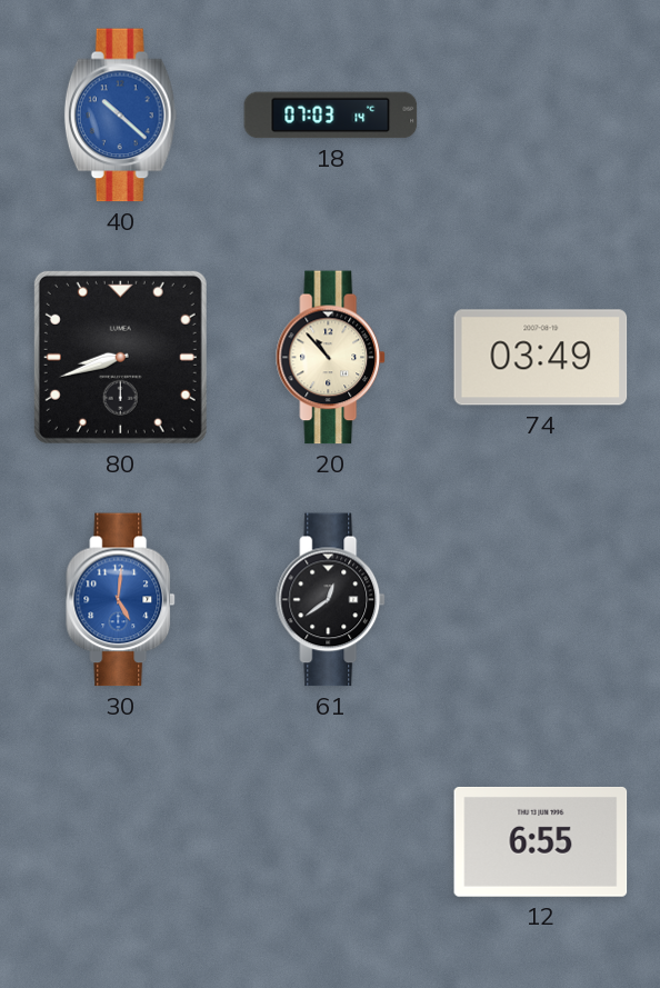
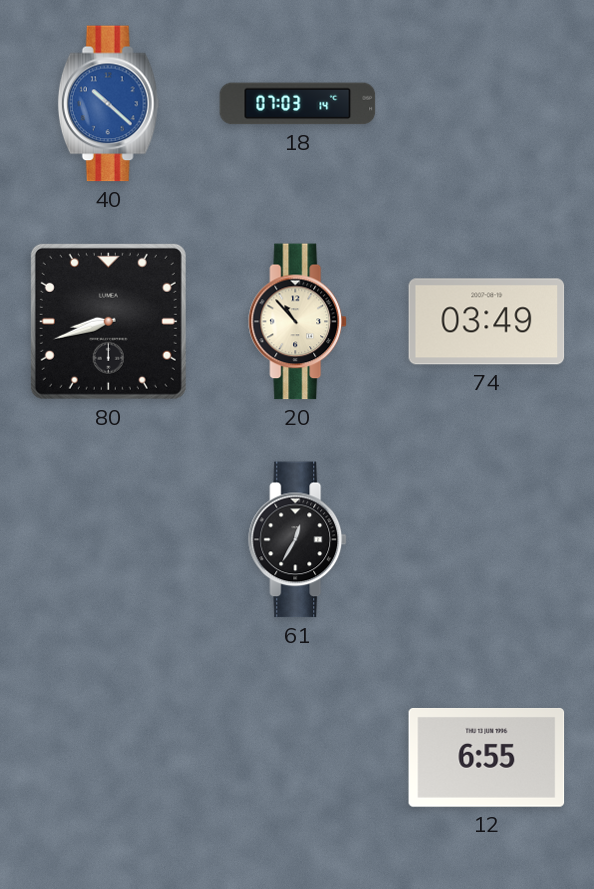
30: 5:01 -> none
61: 12:39 -> 12:35
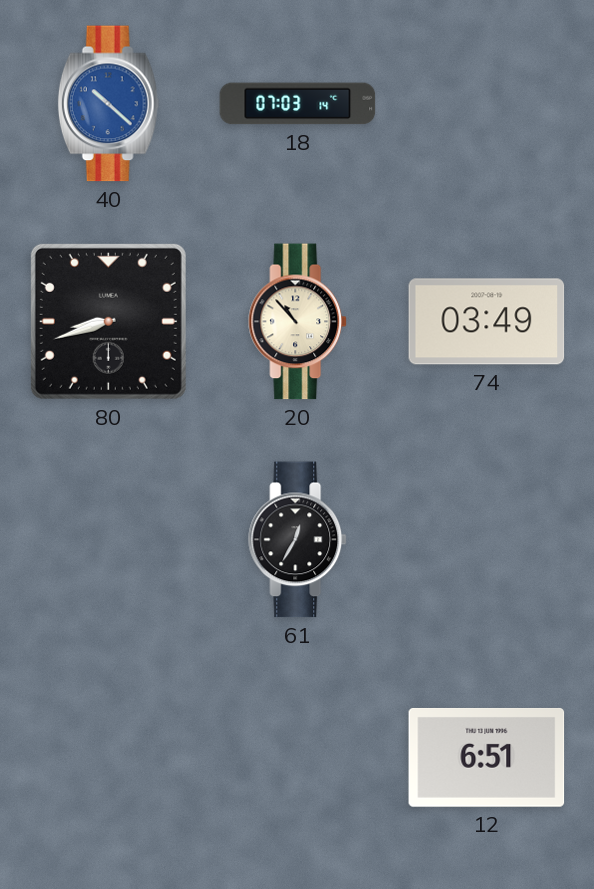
12: 6:55 -> 6:51
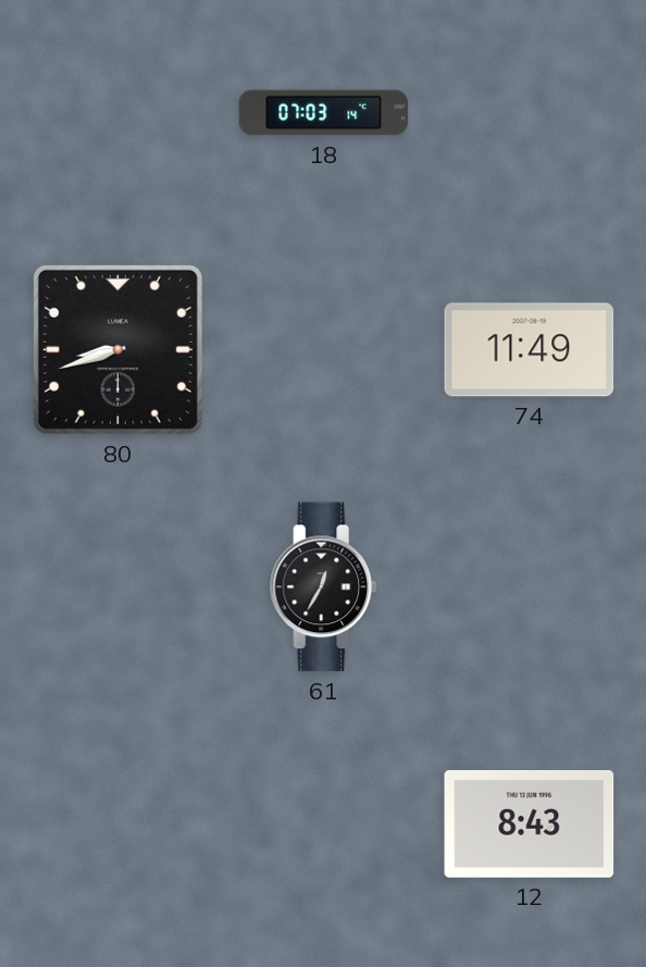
40: 10:22 -> none
20: 10:53 -> none
74: 03:49 -> 11:49
12: 6:51 -> 8:43
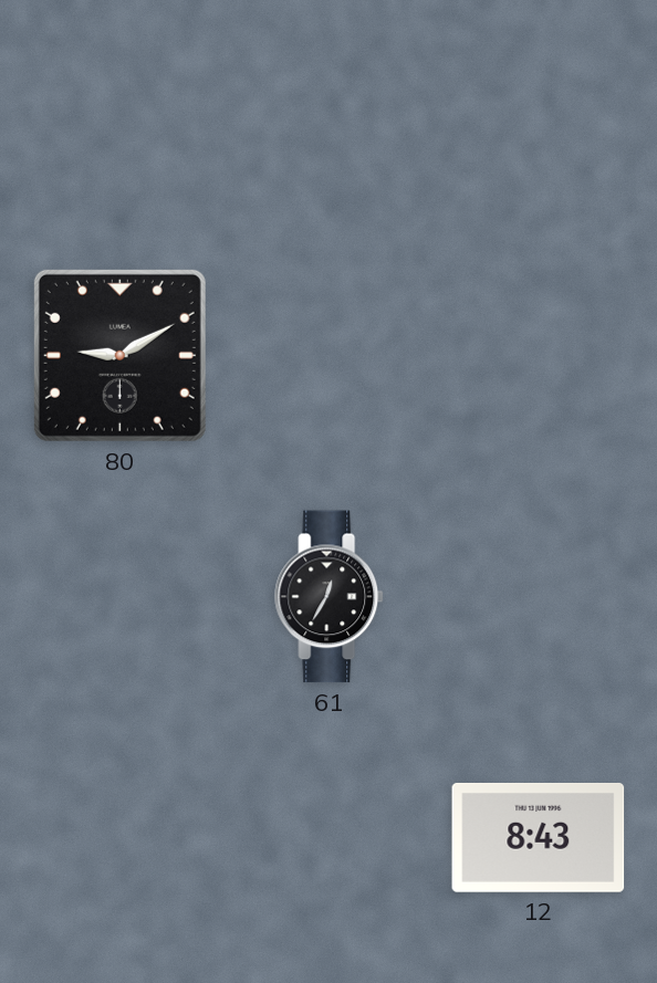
18: 07:03 -> none
80: 8:42 -> 9:10
74: 11:49 -> none
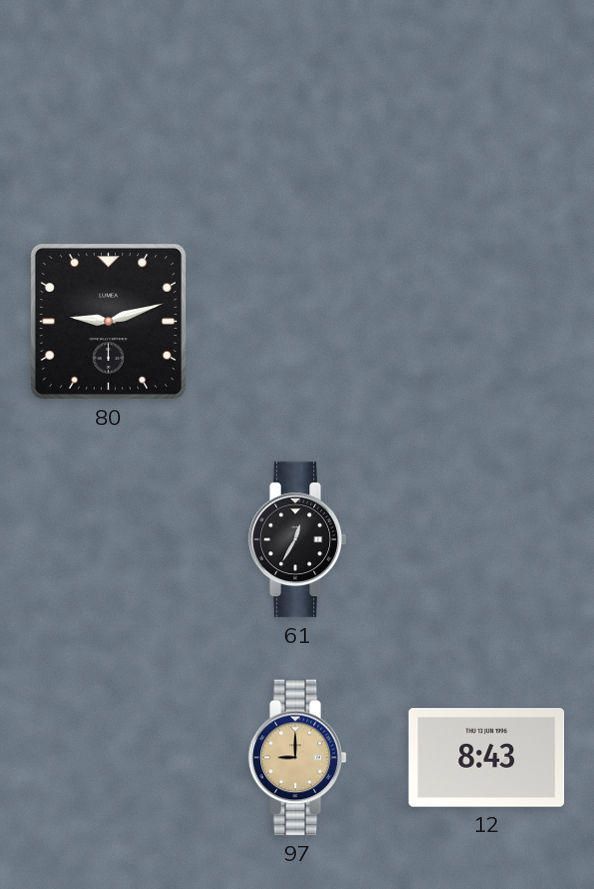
80: 9:10 -> 9:12
97: none -> 9:00
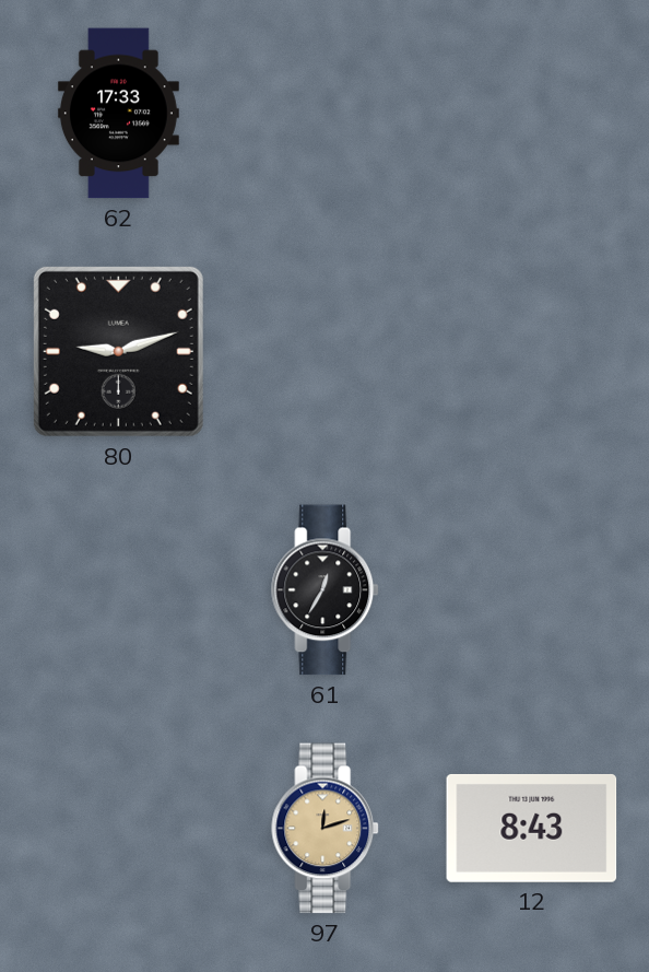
62: none -> 17:33
97: 9:00 -> 12:12
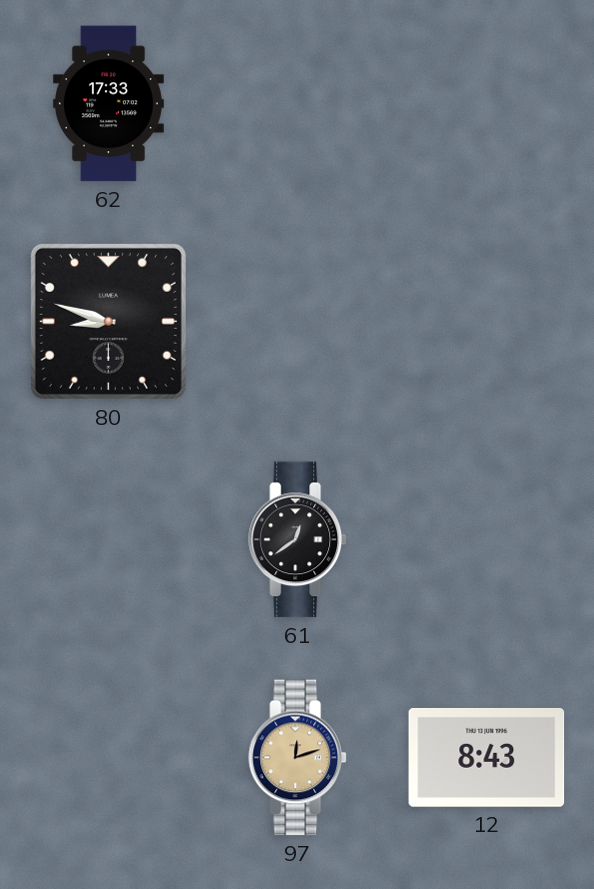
80: 9:12 -> 8:48
61: 12:35 -> 12:39
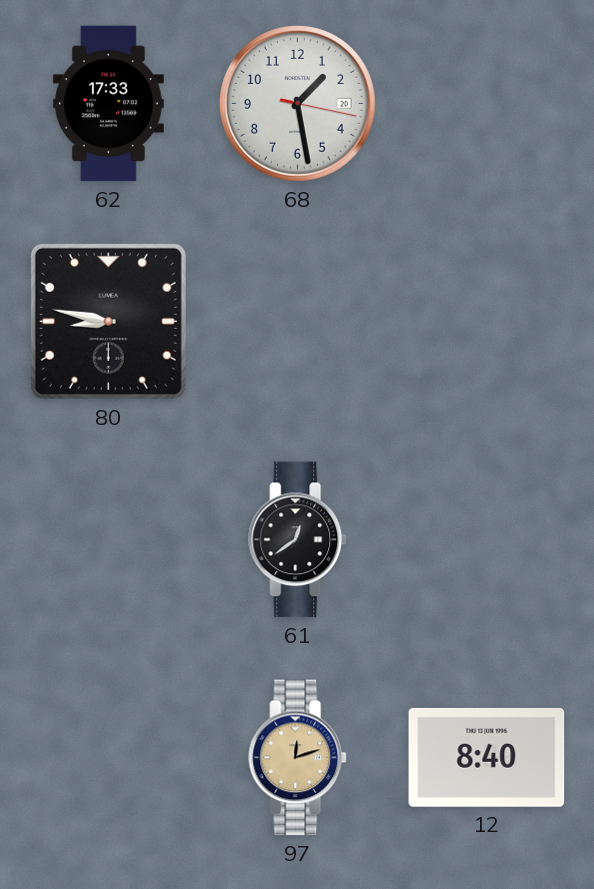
68: none -> 1:28
80: 8:48 -> 8:47
12: 8:43 -> 8:40
